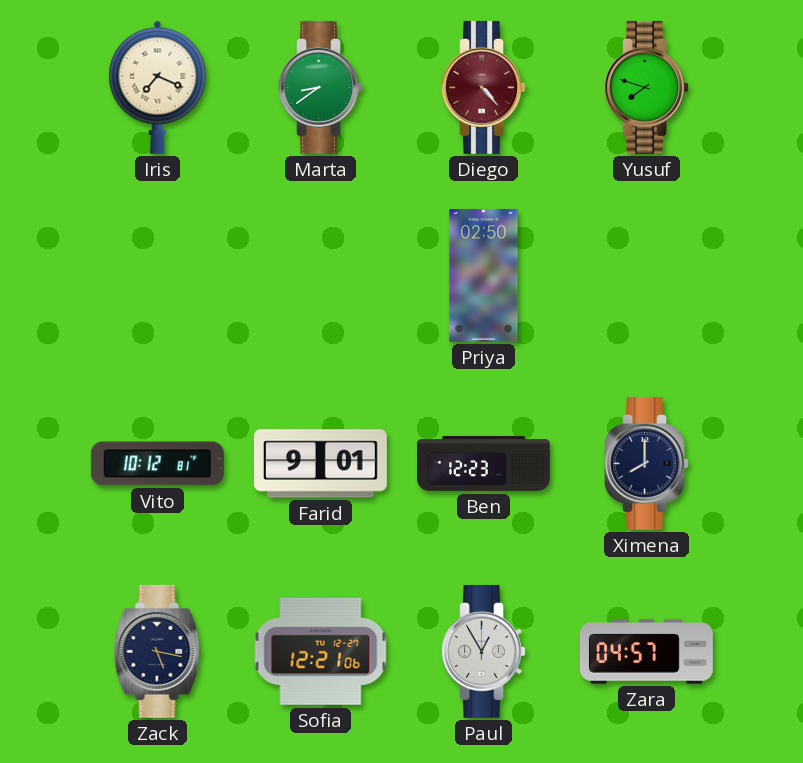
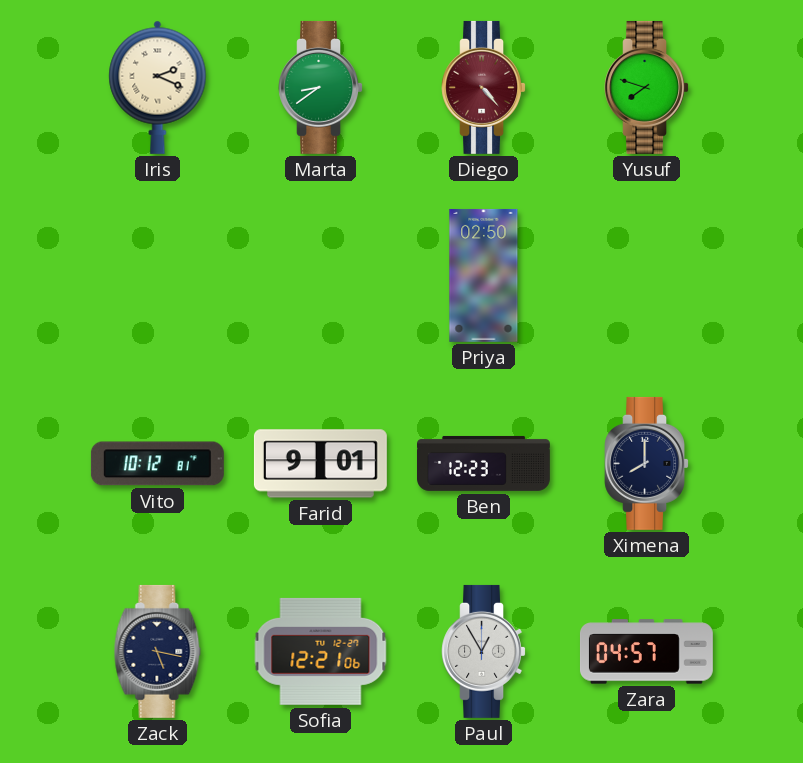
Iris: 7:19 -> 2:19
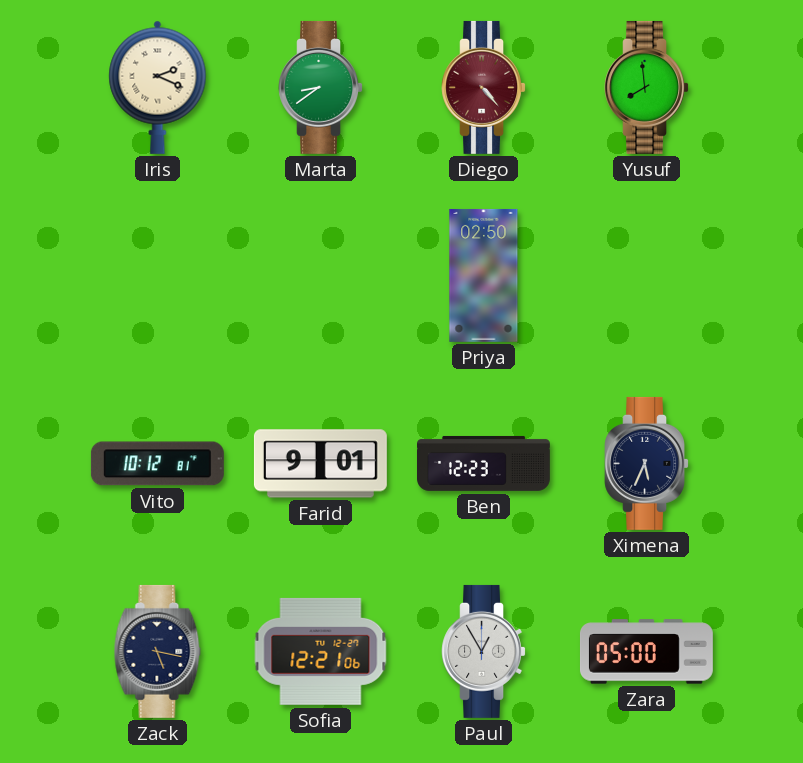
Yusuf: 7:48 -> 7:59
Ximena: 8:00 -> 5:34
Zara: 04:57 -> 05:00
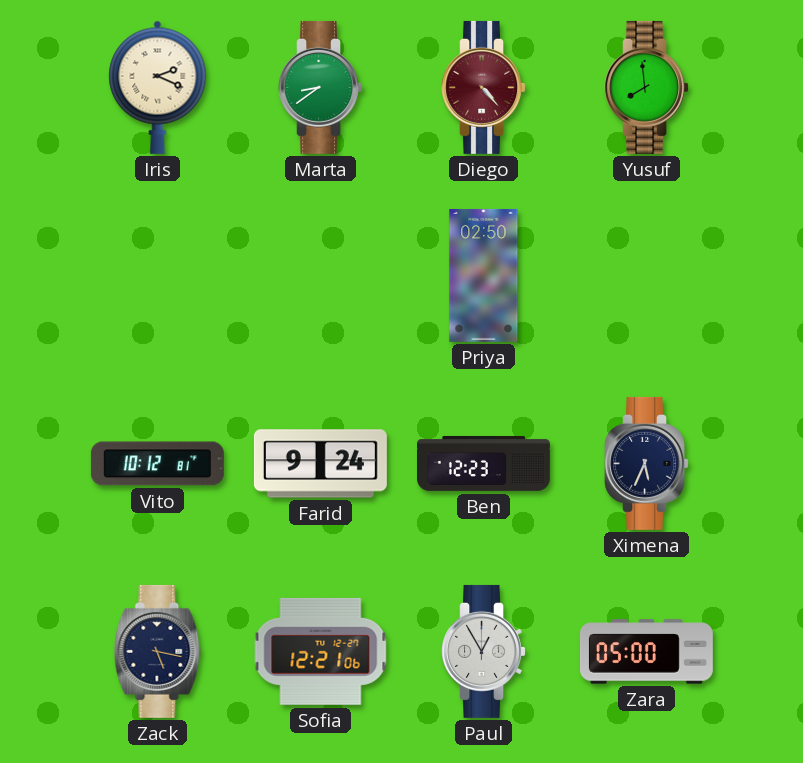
Farid: 9:01 -> 9:24
